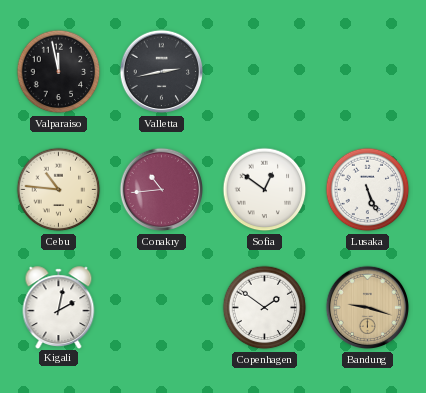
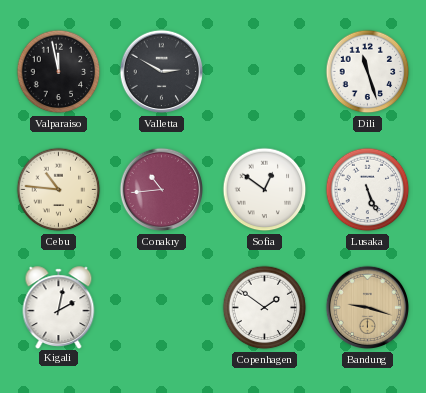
Valletta: 2:43 -> 2:50
Dili: none -> 11:27
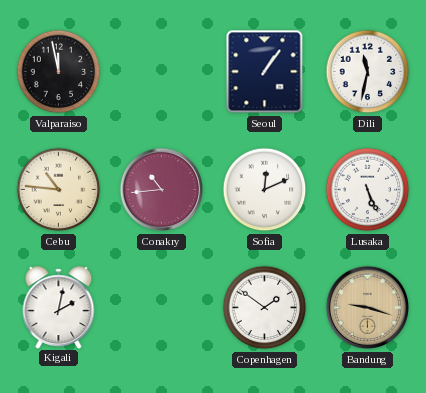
Valletta: 2:50 -> none
Seoul: none -> 1:06
Dili: 11:27 -> 11:32
Sofia: 12:51 -> 12:11
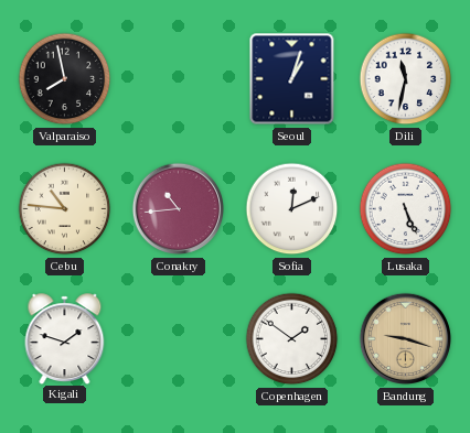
Valparaiso: 11:58 -> 7:58
Seoul: 1:06 -> 1:03
Kigali: 2:02 -> 1:48
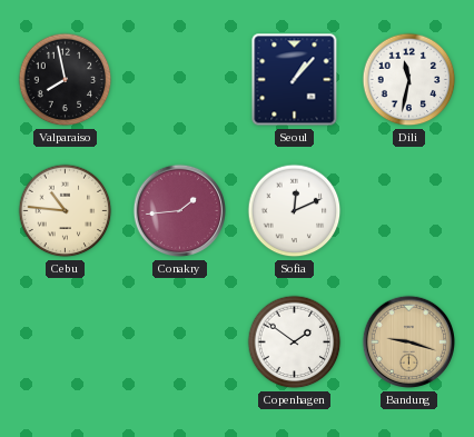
Seoul: 1:03 -> 1:07
Conakry: 10:44 -> 1:44
Lusaka: 5:26 -> none
Kigali: 1:48 -> none
